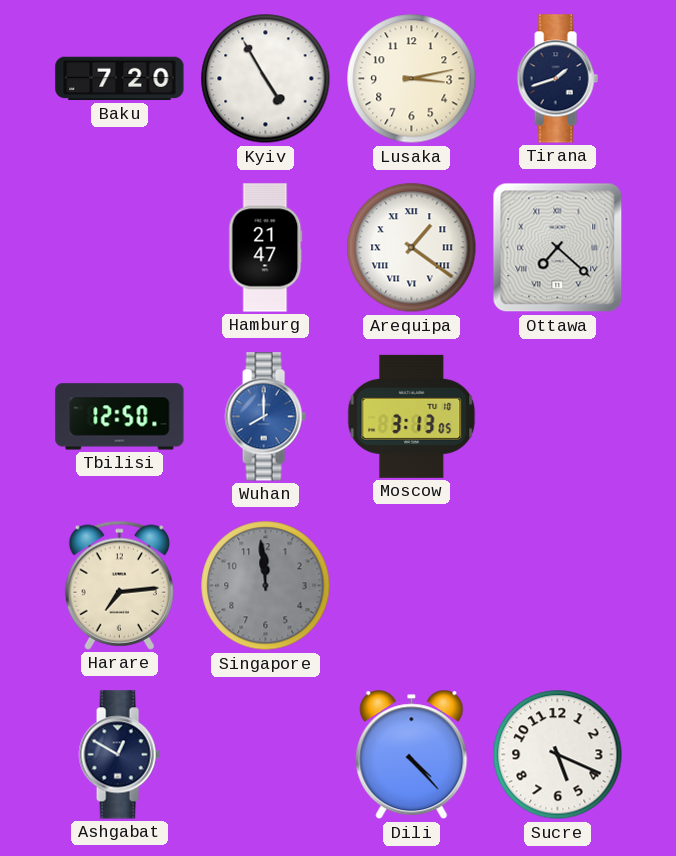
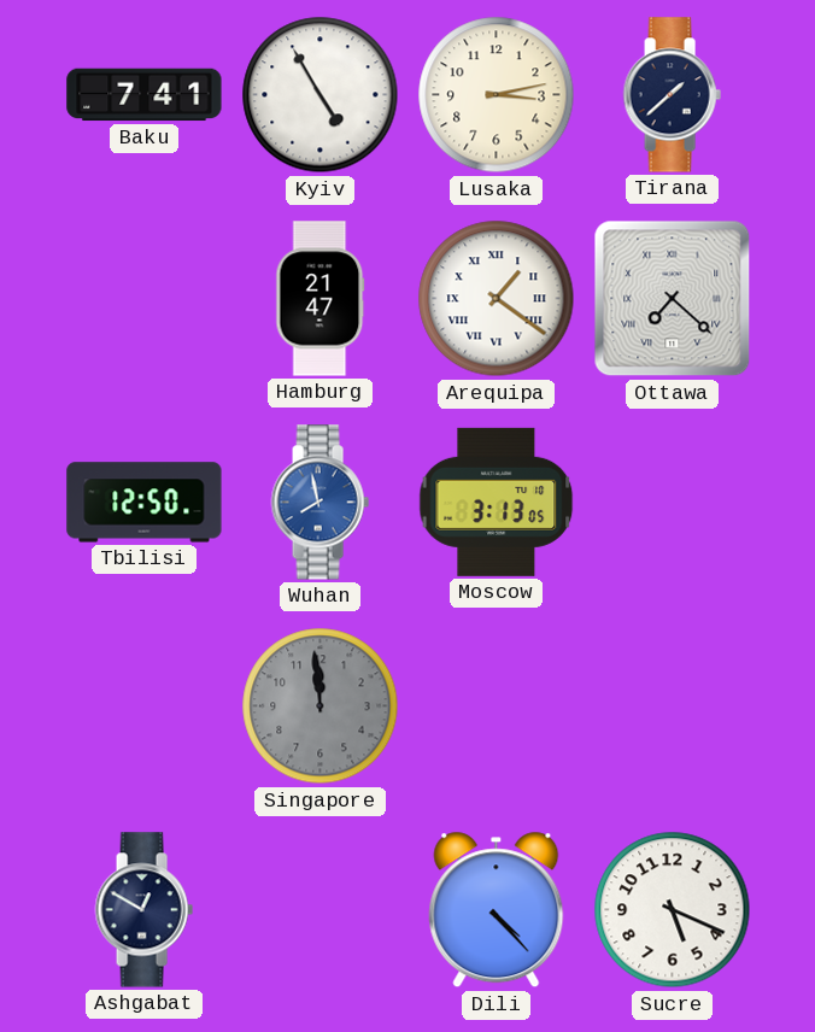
Baku: 7:20 -> 7:41
Tirana: 1:42 -> 1:38
Wuhan: 8:00 -> 7:58
Harare: 7:14 -> none
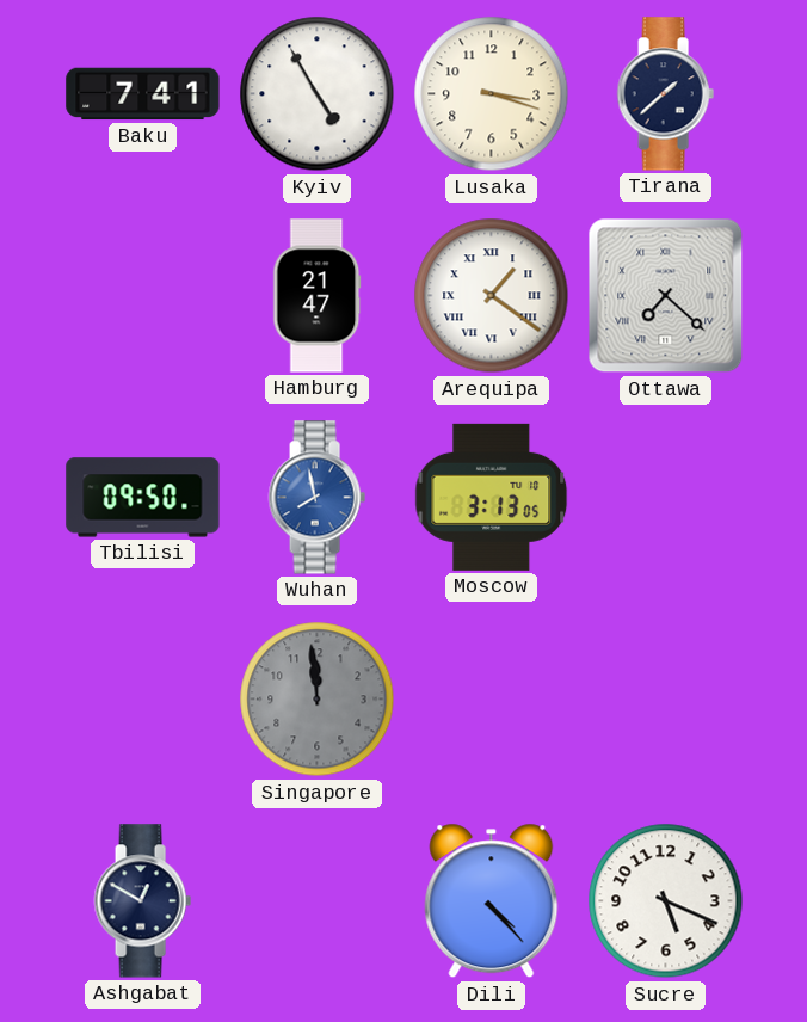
Lusaka: 3:13 -> 3:18
Tbilisi: 12:50 -> 09:50
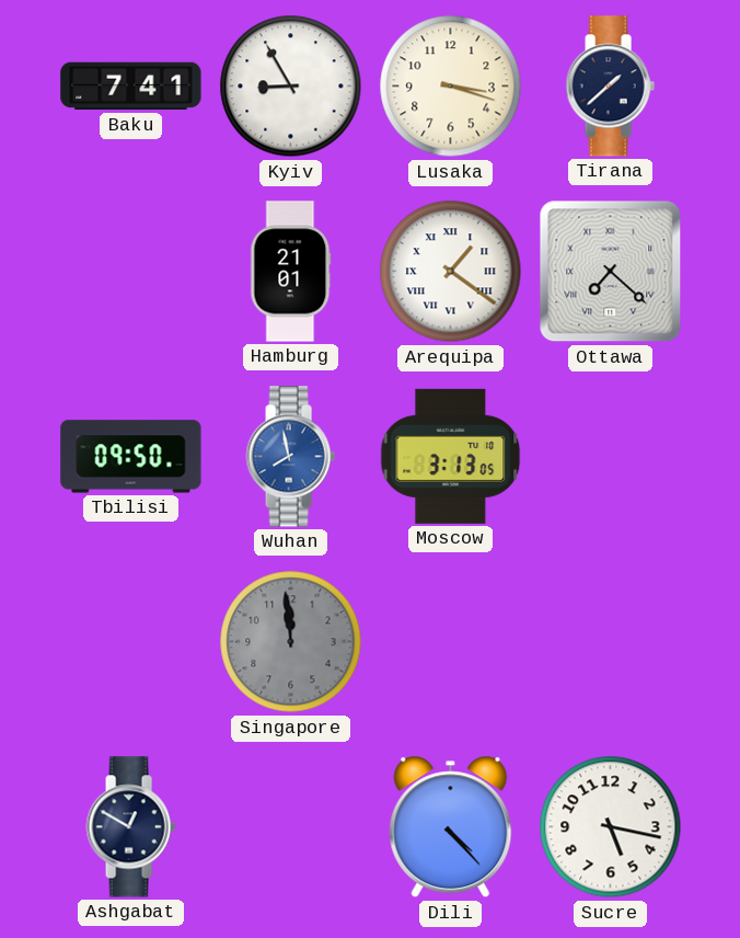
Kyiv: 4:55 -> 8:55
Hamburg: 21:47 -> 21:01
Sucre: 5:19 -> 5:17
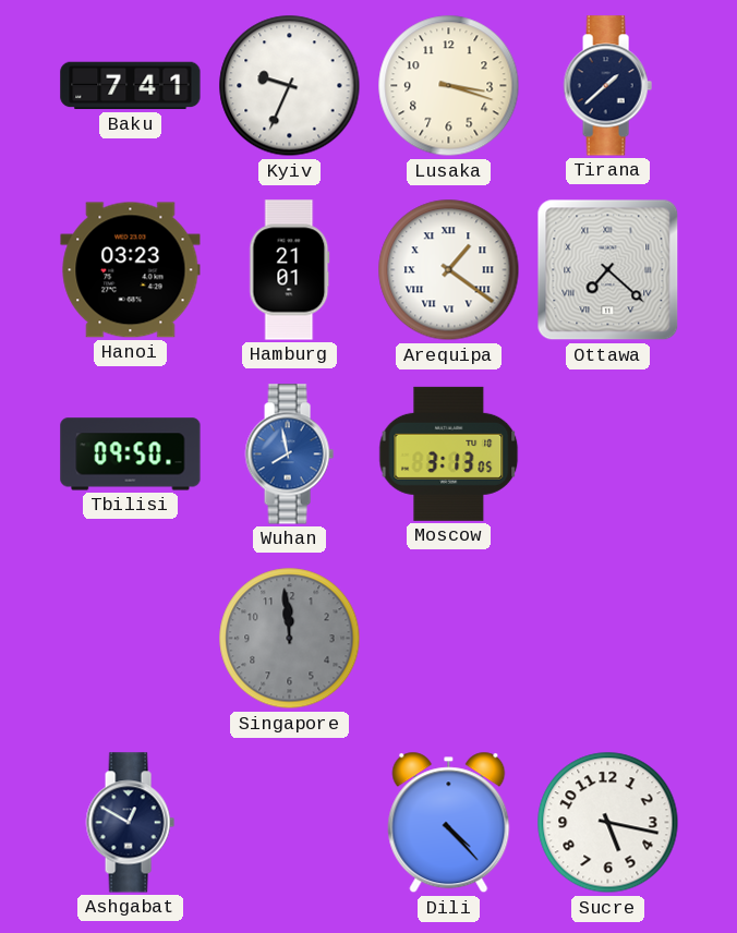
Kyiv: 8:55 -> 9:34
Hanoi: none -> 03:23
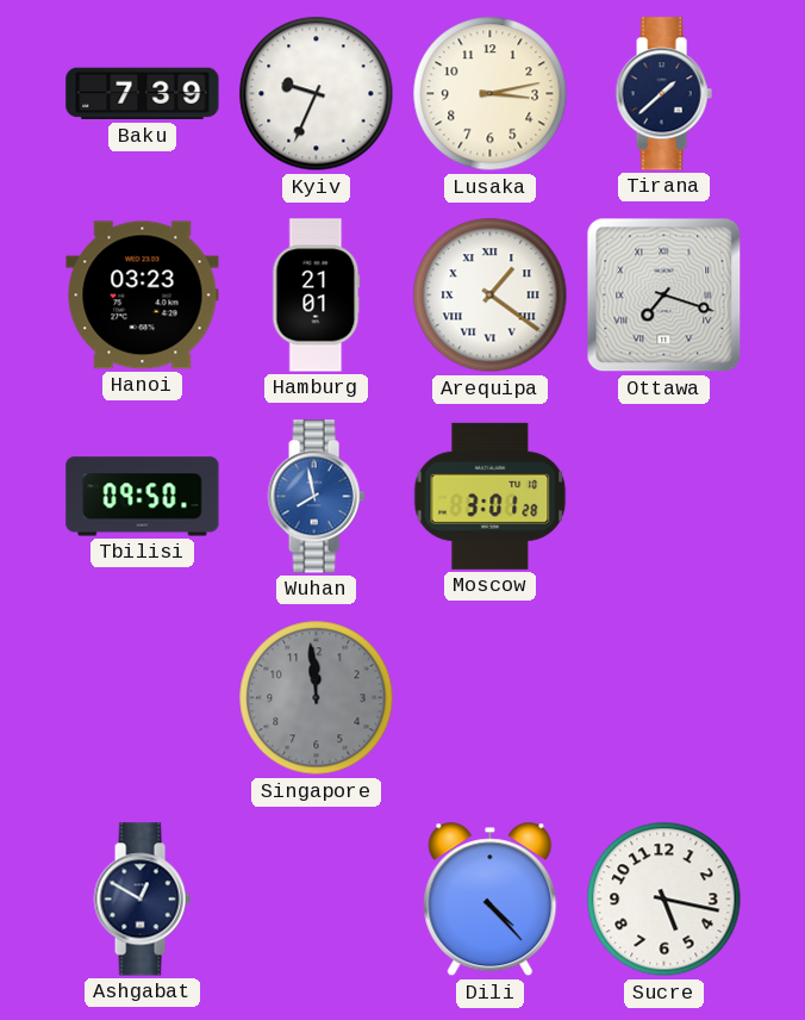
Baku: 7:41 -> 7:39
Lusaka: 3:18 -> 3:13
Ottawa: 7:22 -> 7:18
Moscow: 3:13 -> 3:01
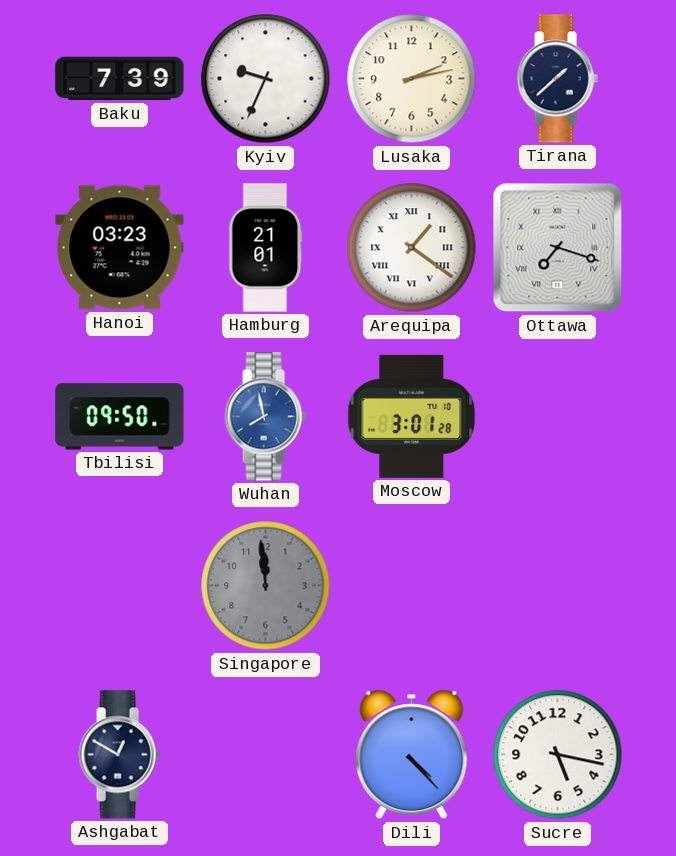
Lusaka: 3:13 -> 2:13
